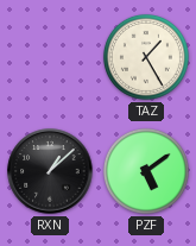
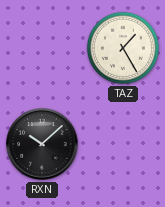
RXN: 1:08 -> 10:08
PZF: 5:09 -> none
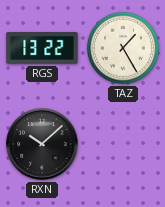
RGS: none -> 13:22
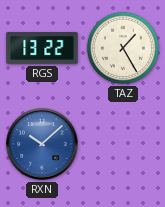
RXN dial: black -> blue
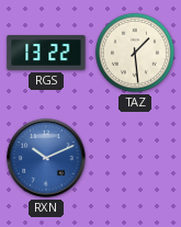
TAZ: 1:25 -> 1:29
RXN: 10:08 -> 10:11
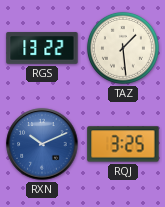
RQJ: none -> 3:25
